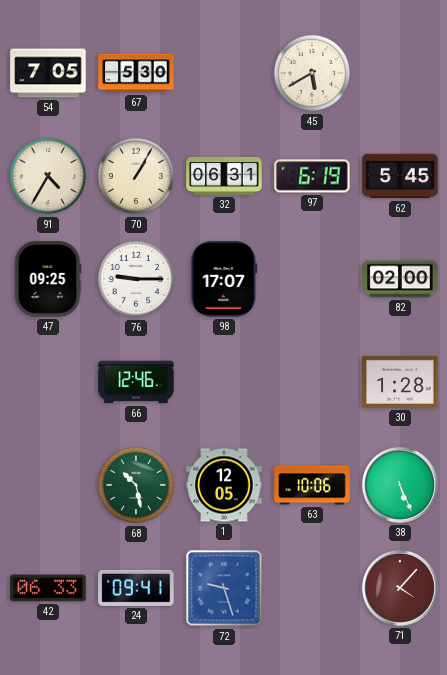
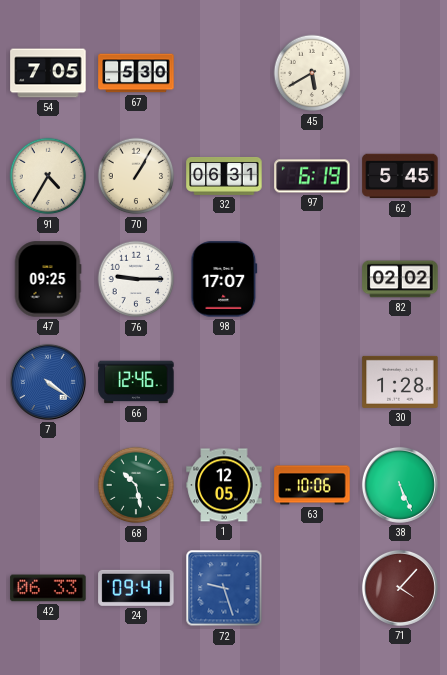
82: 02:00 -> 02:02
7: none -> 4:21
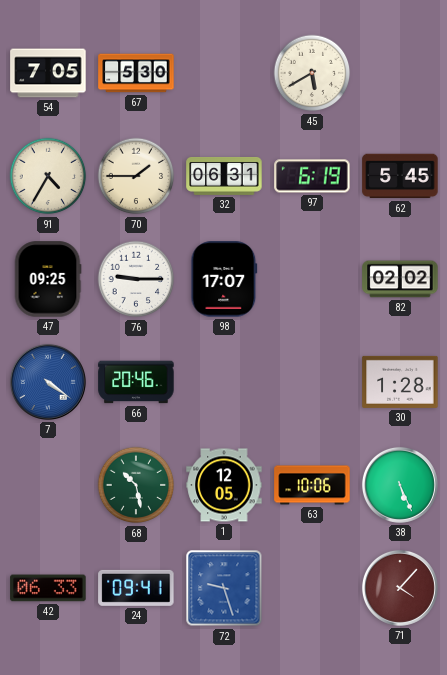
70: 1:05 -> 1:45
66: 12:46 -> 20:46
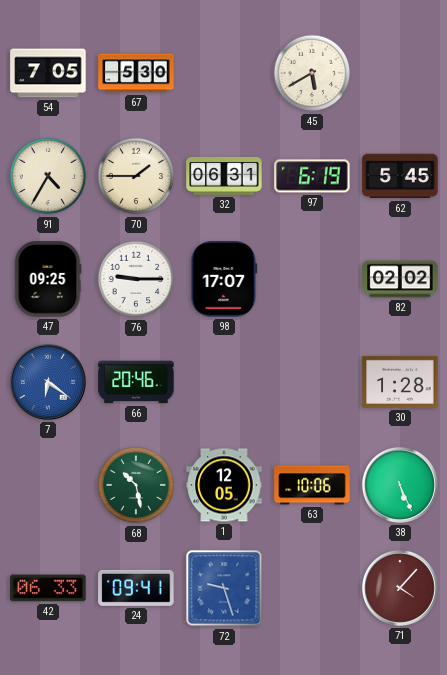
7: 4:21 -> 6:21
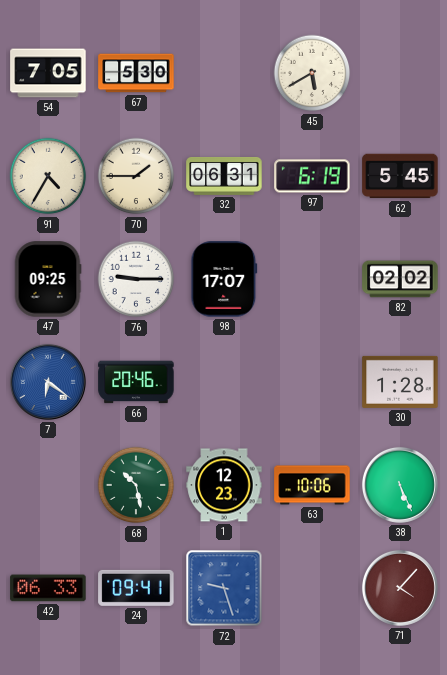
1: 12:05 -> 12:23
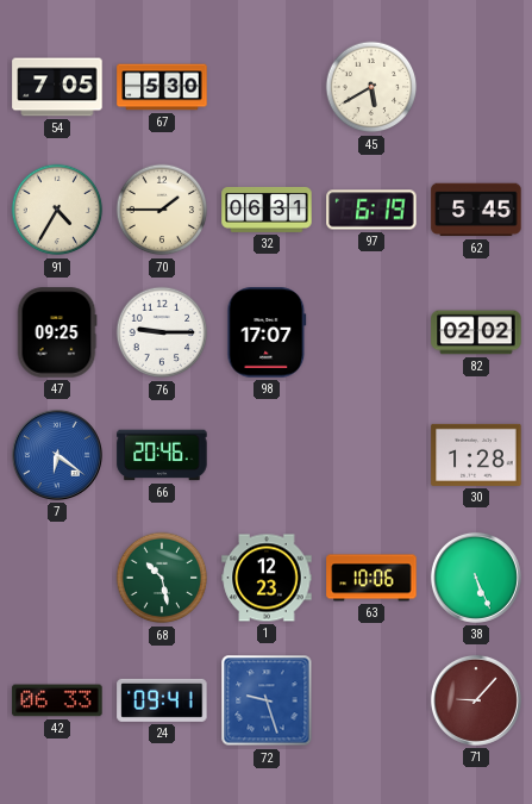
71: 4:07 -> 9:07
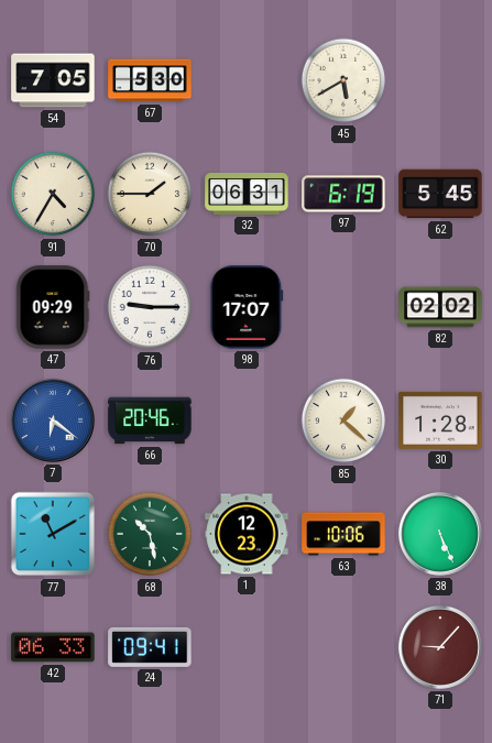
47: 09:25 -> 09:29
85: none -> 1:22
77: none -> 11:10
72: 9:27 -> none
